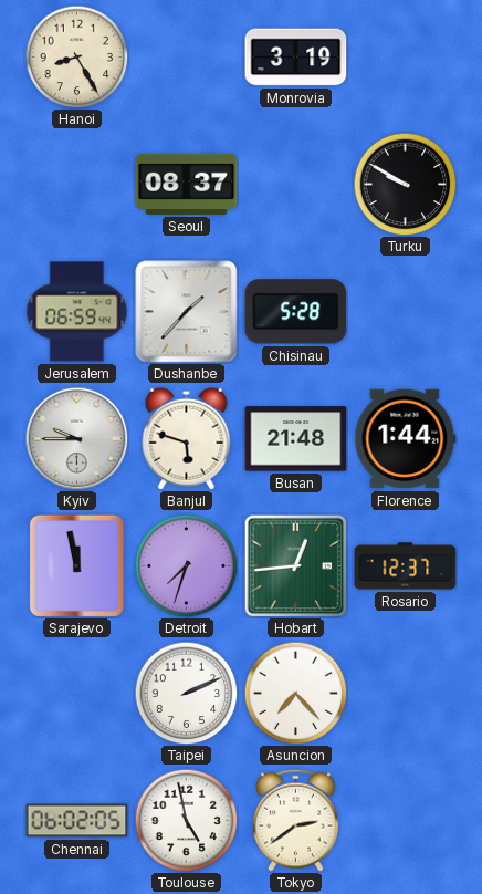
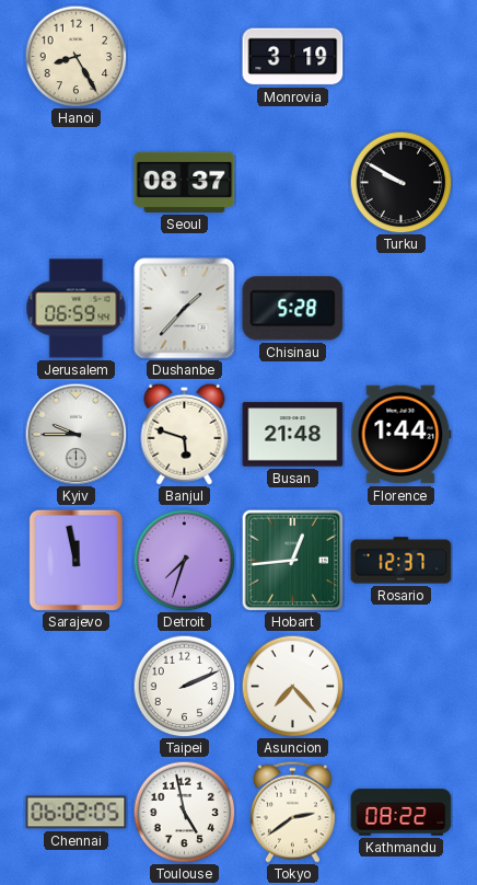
Kathmandu: none -> 08:22
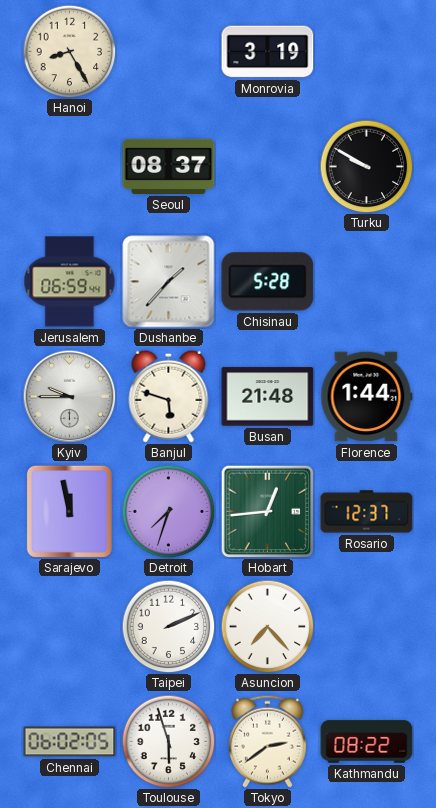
Toulouse: 4:58 -> 5:57
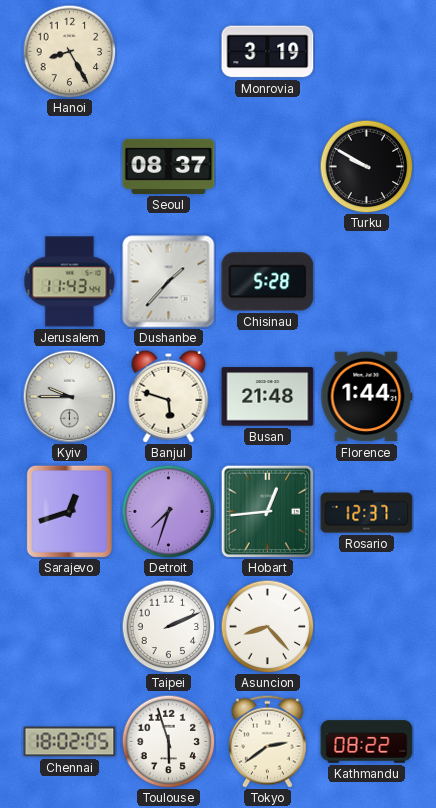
Jerusalem: 06:59 -> 11:43
Sarajevo: 11:58 -> 12:42
Asuncion: 7:23 -> 8:23
Chennai: 06:02 -> 18:02
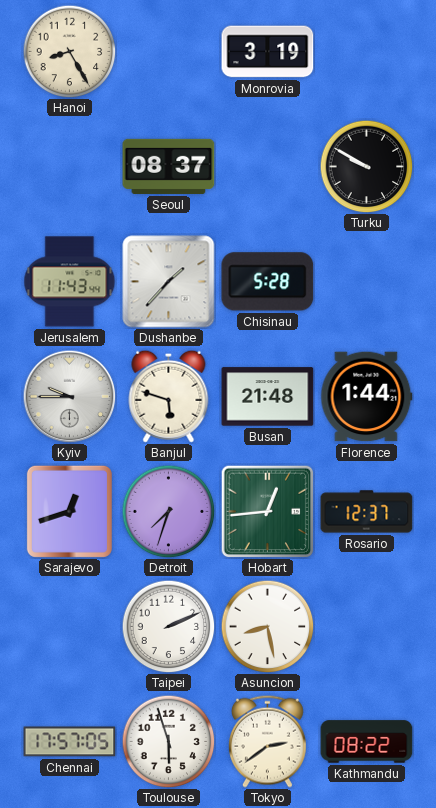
Asuncion: 8:23 -> 8:28
Chennai: 18:02 -> 17:57
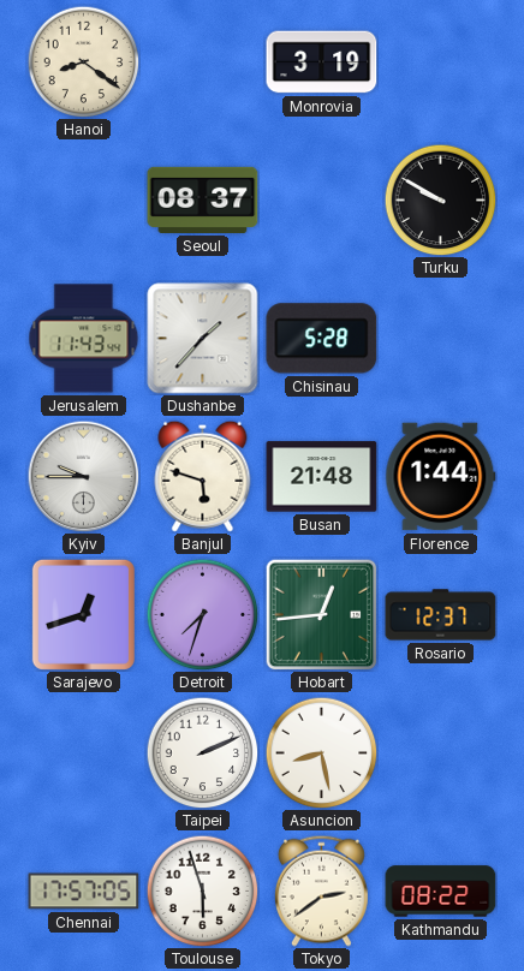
Hanoi: 8:25 -> 8:21
